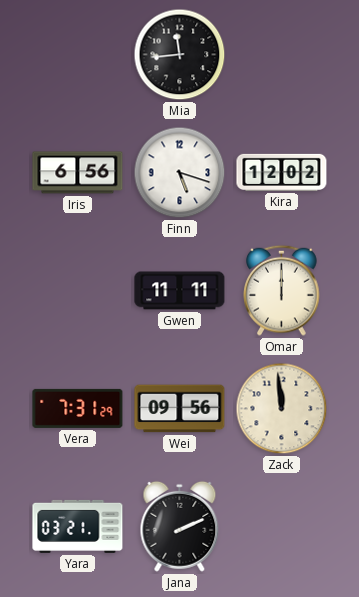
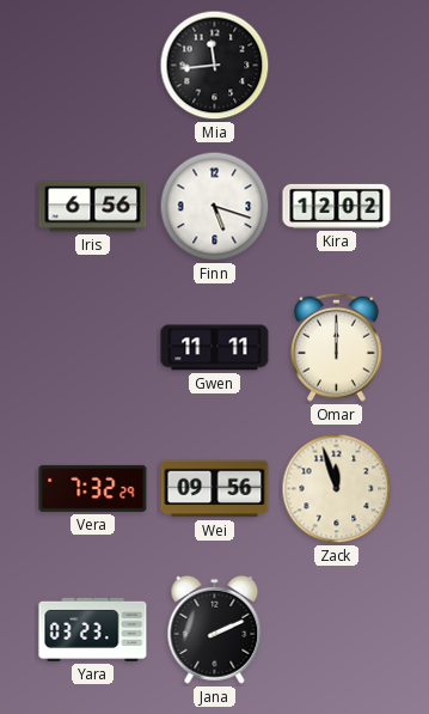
Vera: 7:31 -> 7:32
Zack: 11:59 -> 11:57
Yara: 03:21 -> 03:23
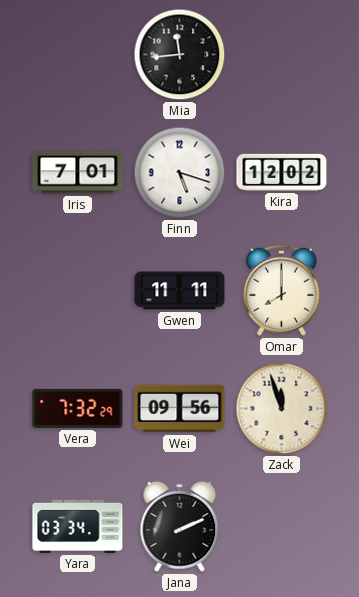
Iris: 6:56 -> 7:01
Omar: 12:00 -> 8:00
Yara: 03:23 -> 03:34
